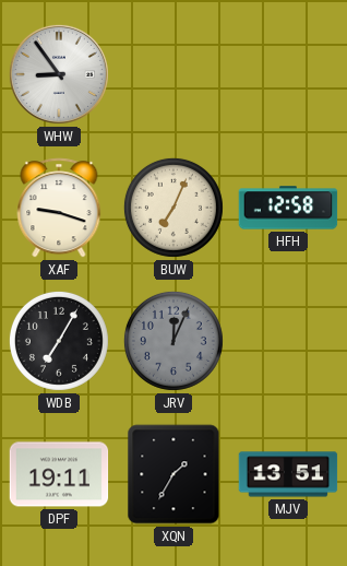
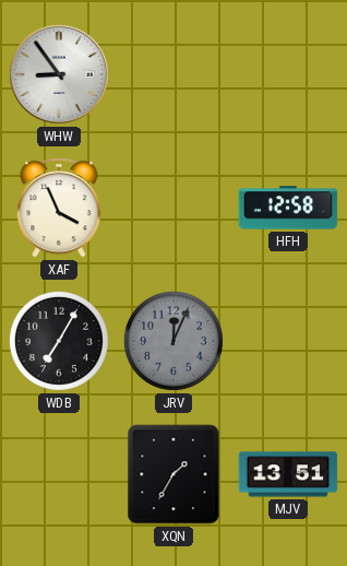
XAF: 9:18 -> 3:56
BUW: 7:04 -> none
DPF: 19:11 -> none
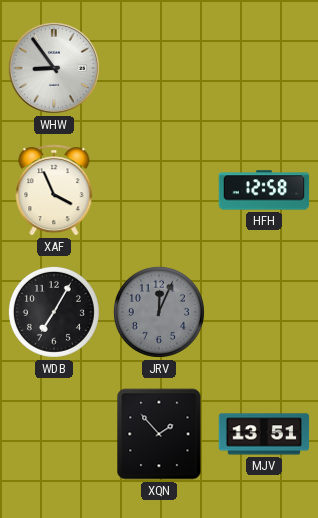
XQN: 1:35 -> 1:53
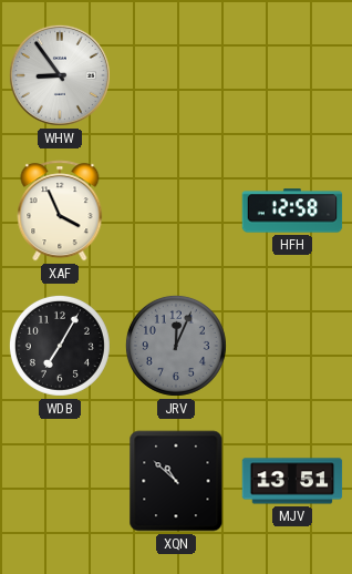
XQN: 1:53 -> 10:52
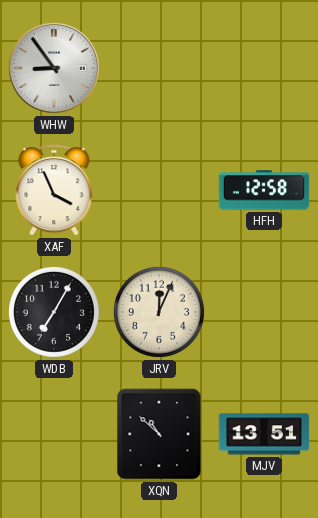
JRV dial: grey -> cream
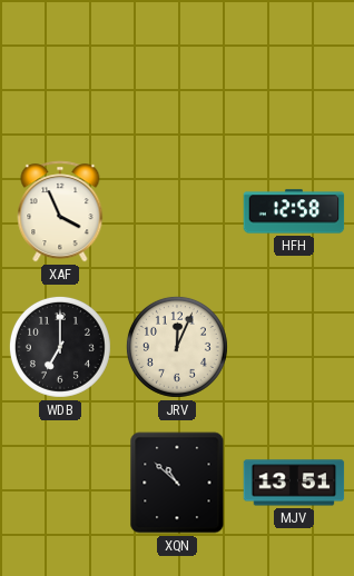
WHW: 8:54 -> none
WDB: 7:05 -> 7:00
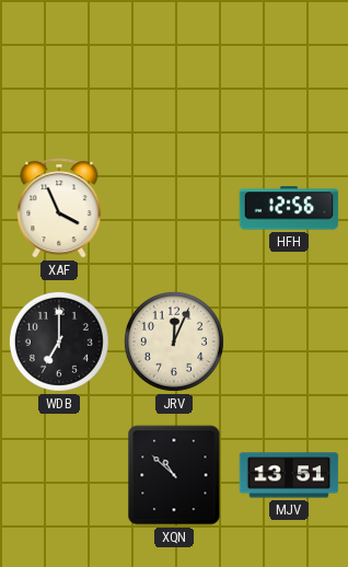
HFH: 12:58 -> 12:56
